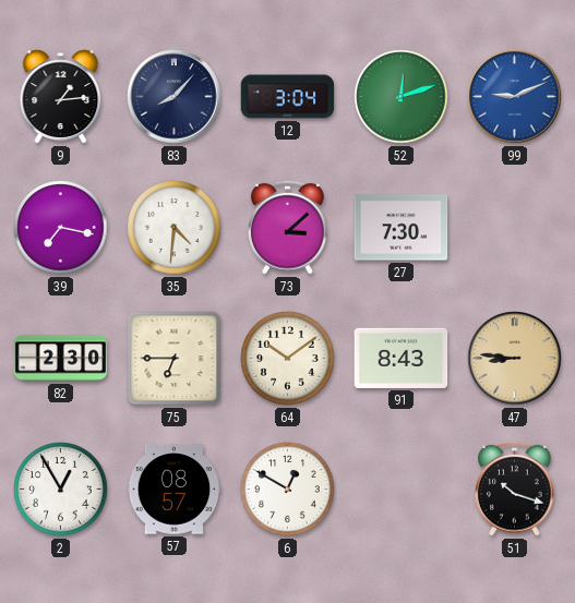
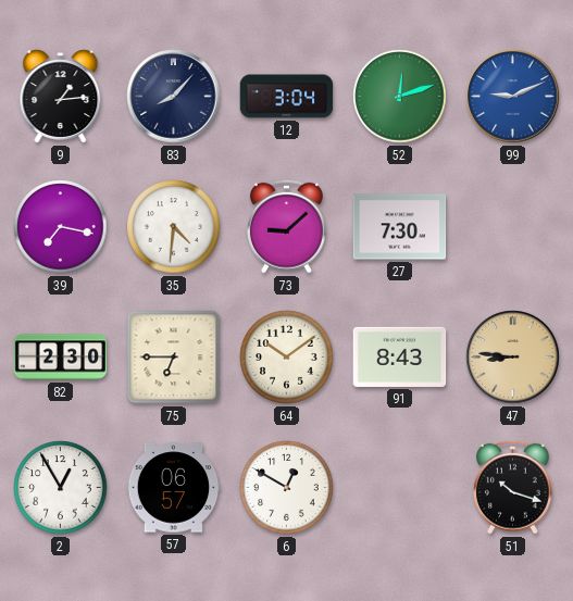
73: 3:08 -> 9:08
57: 08:57 -> 06:57
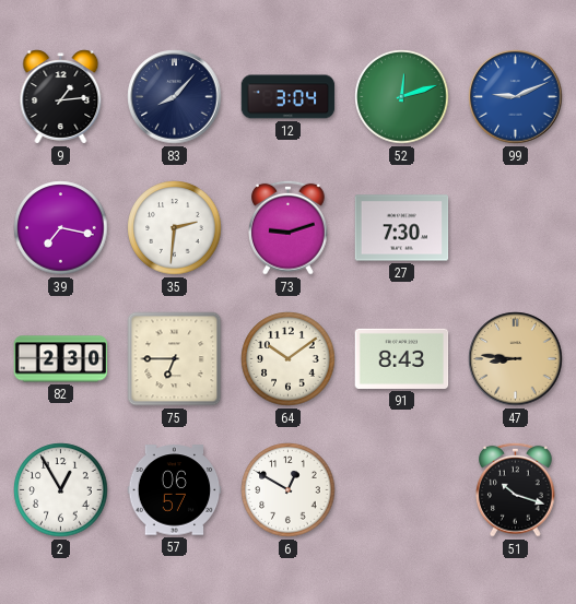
35: 4:31 -> 2:31
73: 9:08 -> 9:12
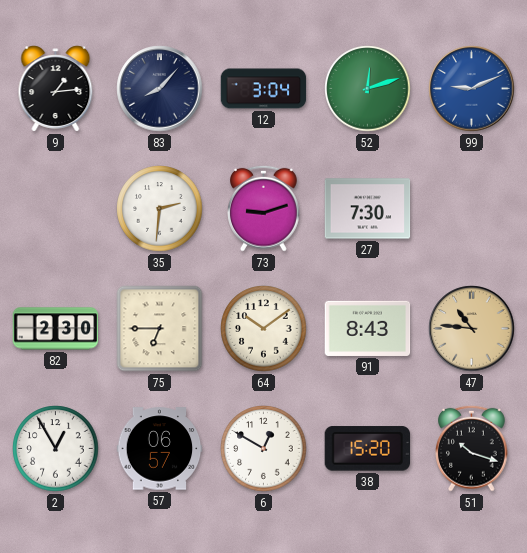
39: 7:17 -> none
47: 8:46 -> 10:46
38: none -> 15:20
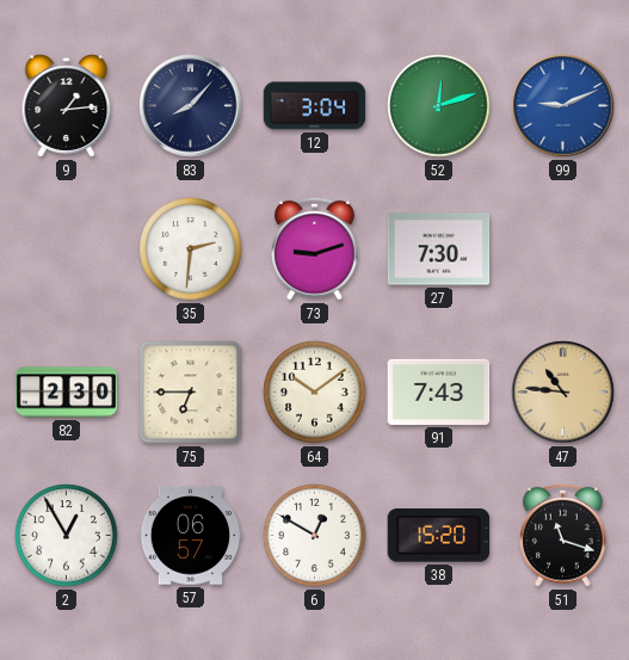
91: 8:43 -> 7:43
51: 10:18 -> 11:18
